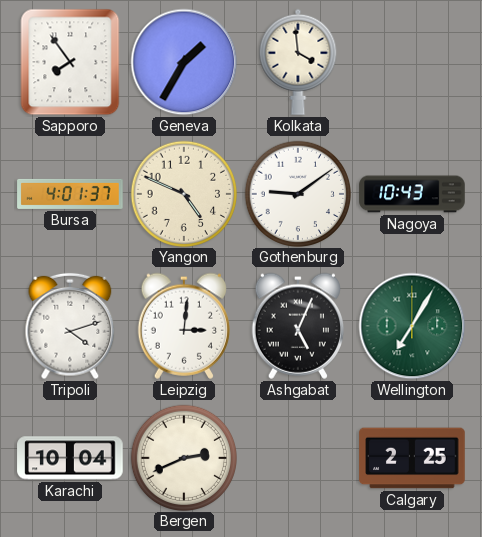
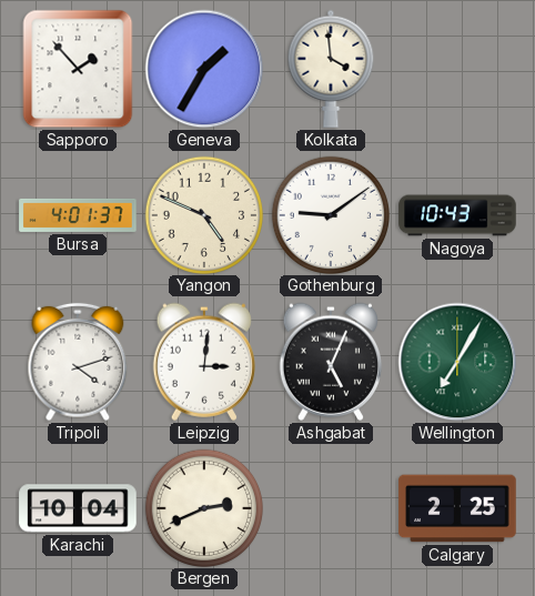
Sapporo: 7:54 -> 1:53
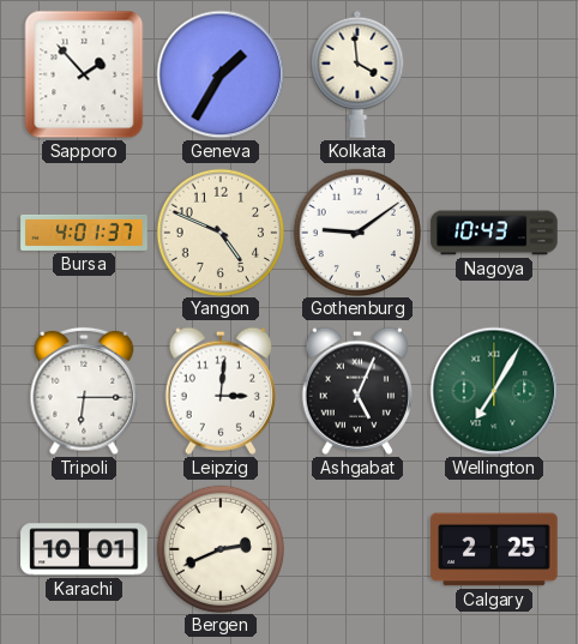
Tripoli: 4:12 -> 6:15
Karachi: 10:04 -> 10:01
